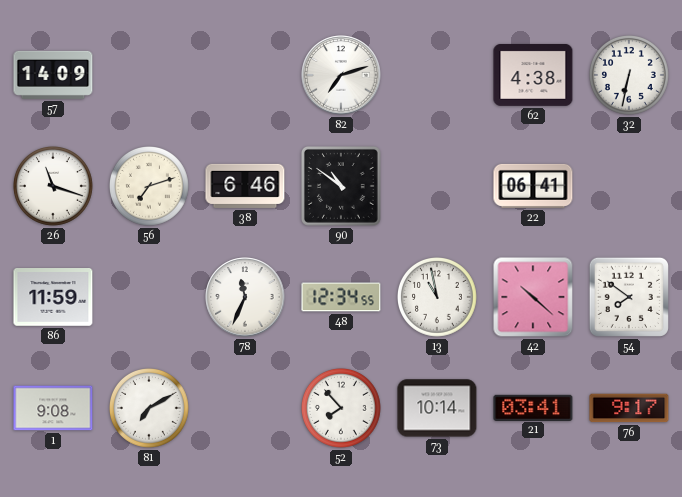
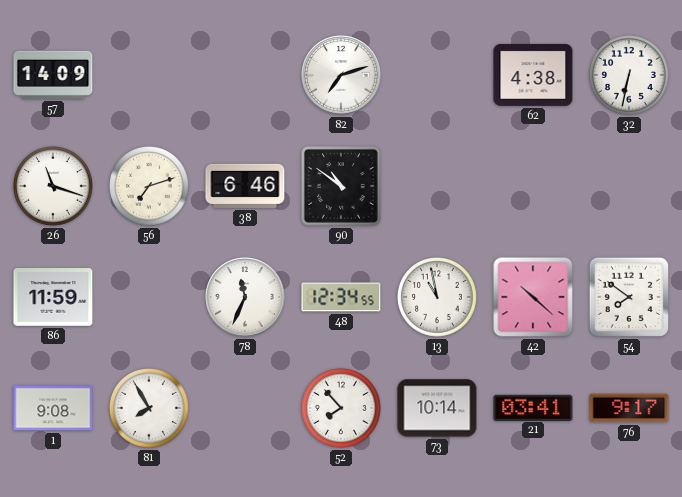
22: 06:41 -> none
81: 7:10 -> 7:55
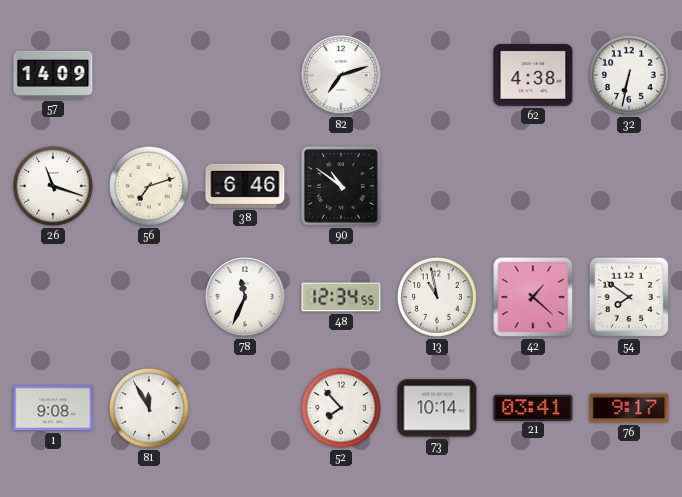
86: 11:59 -> none
42: 10:22 -> 1:22
81: 7:55 -> 11:55
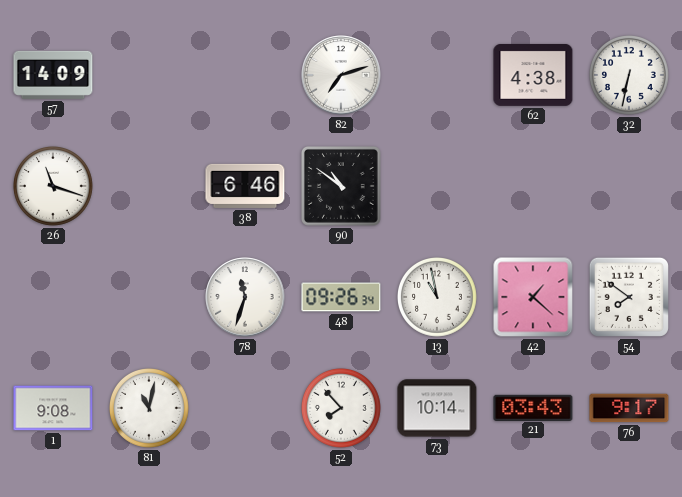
56: 7:12 -> none
78: 11:34 -> 11:33
48: 12:34 -> 09:26
81: 11:55 -> 11:02
21: 03:41 -> 03:43
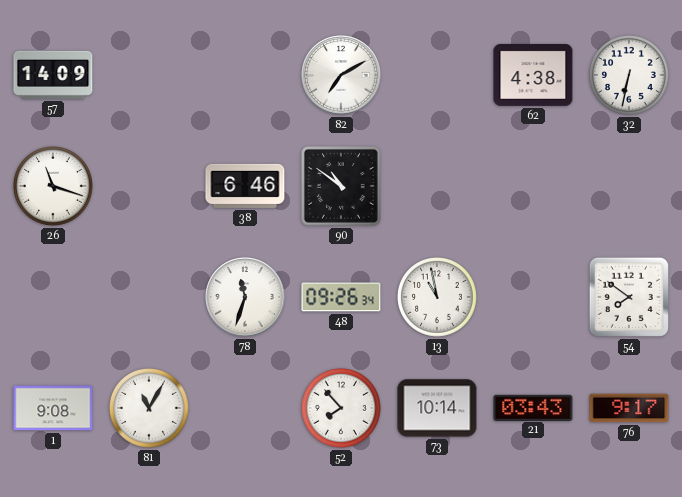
82: 7:12 -> 7:10
42: 1:22 -> none
81: 11:02 -> 11:05
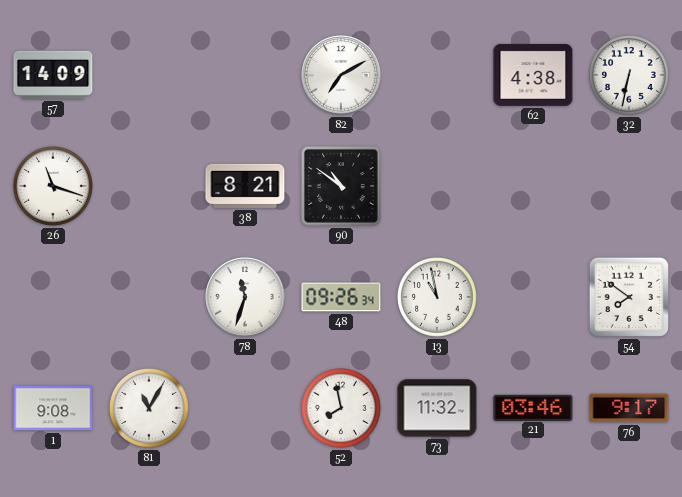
38: 6:46 -> 8:21
52: 7:53 -> 7:58
73: 10:14 -> 11:32
21: 03:43 -> 03:46
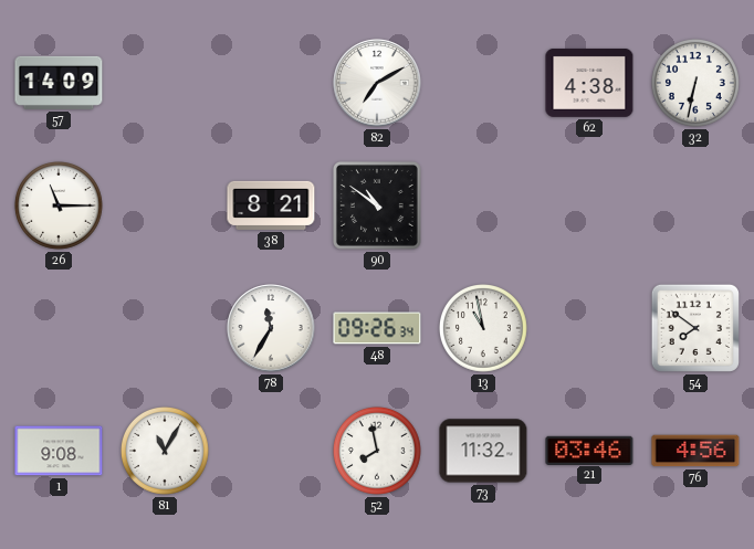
26: 11:18 -> 11:15
78: 11:33 -> 11:35
76: 9:17 -> 4:56
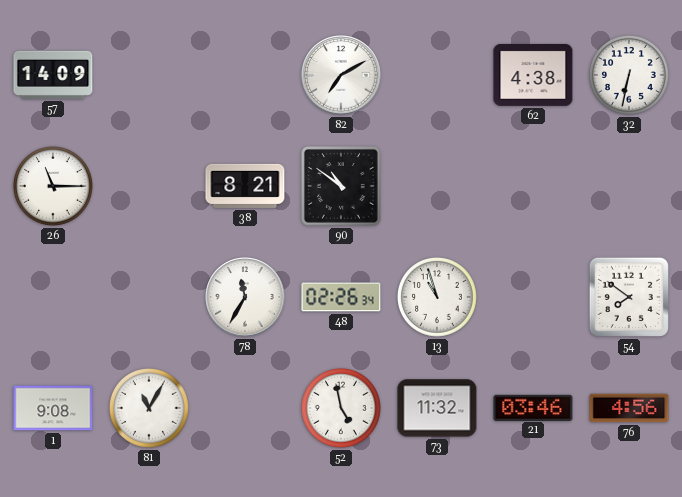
48: 09:26 -> 02:26
13: 10:58 -> 10:57
52: 7:58 -> 4:58
